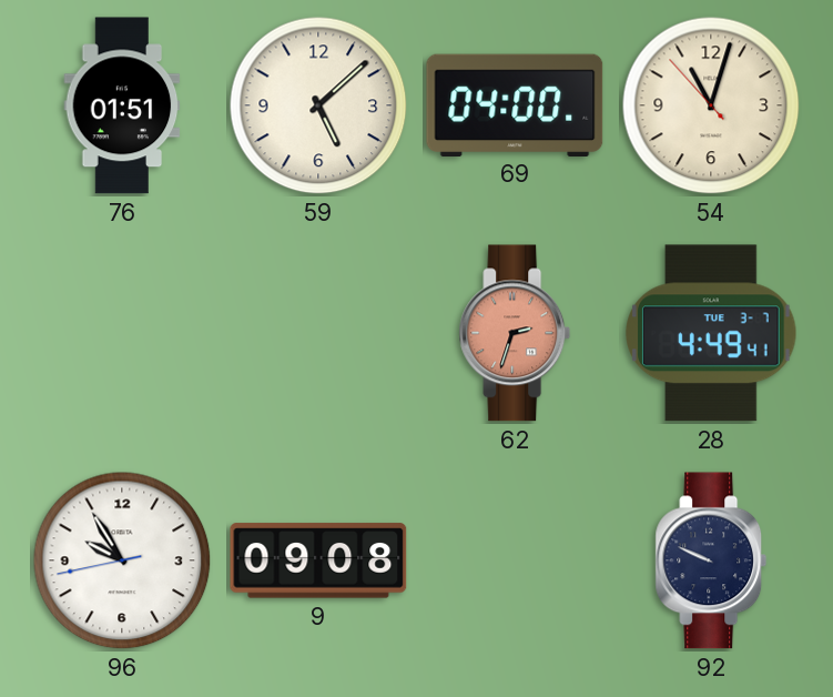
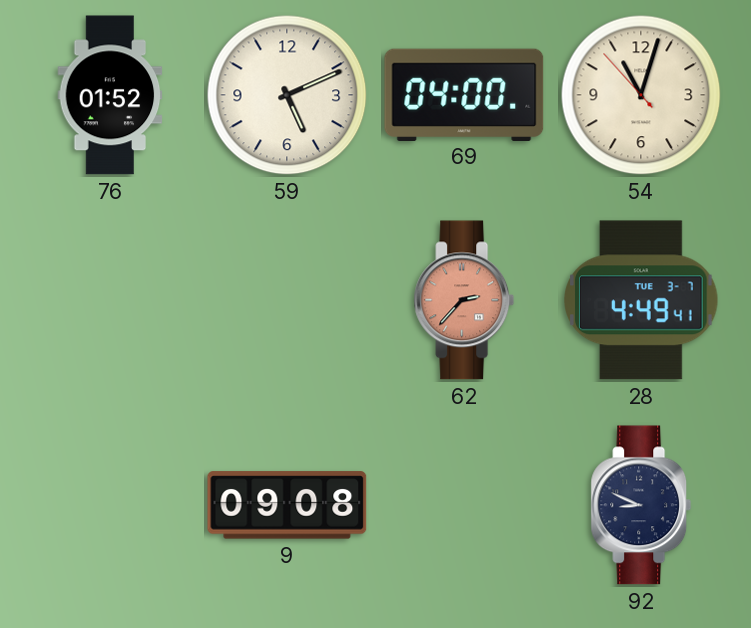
76: 01:51 -> 01:52
59: 5:08 -> 5:11
62: 2:33 -> 2:37
96: 9:54 -> none
92: 9:49 -> 8:49
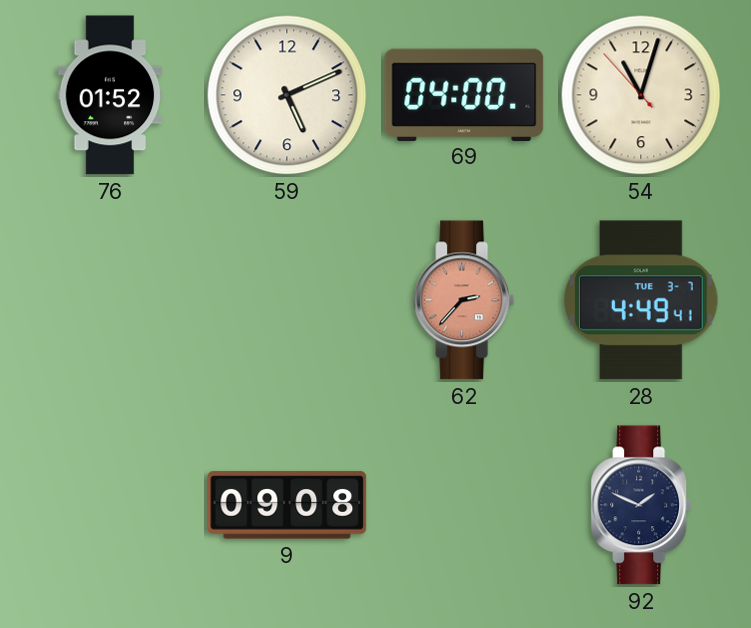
92: 8:49 -> 1:49
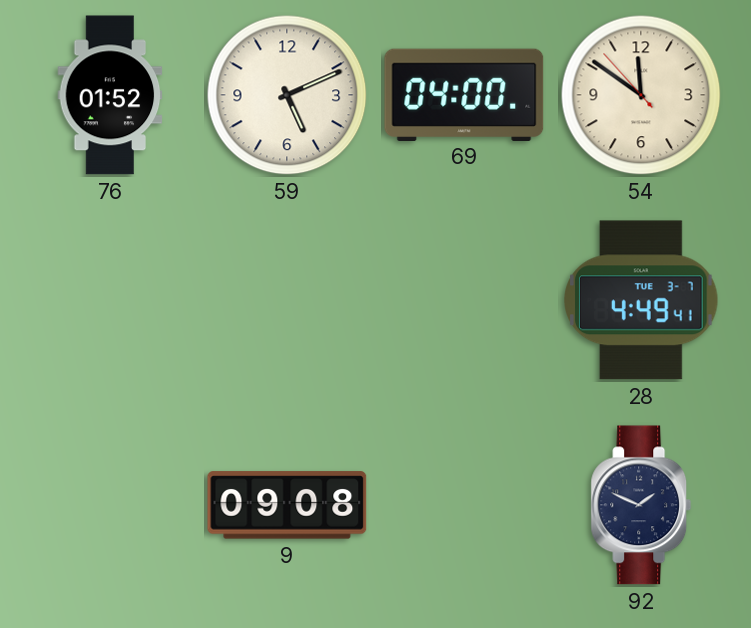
54: 11:02 -> 11:50
62: 2:37 -> none
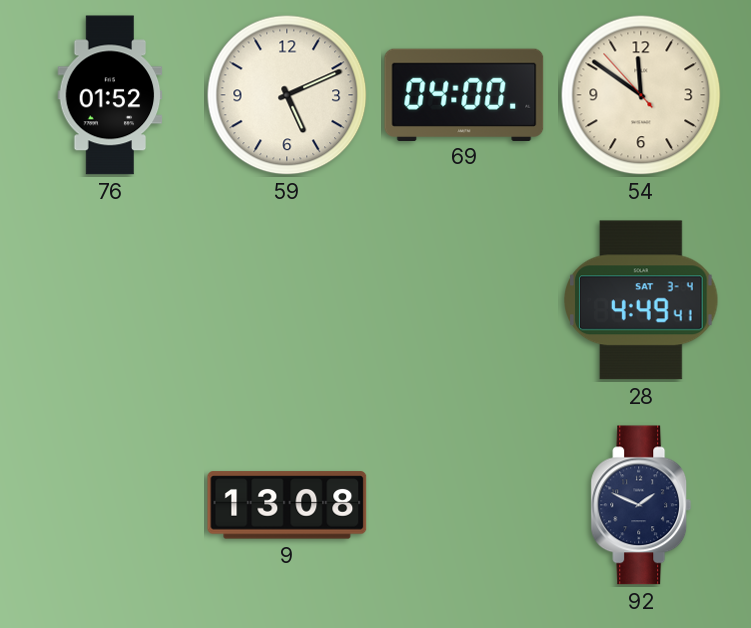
28 date: TUE 3-7 -> SAT 3-4
9: 09:08 -> 13:08
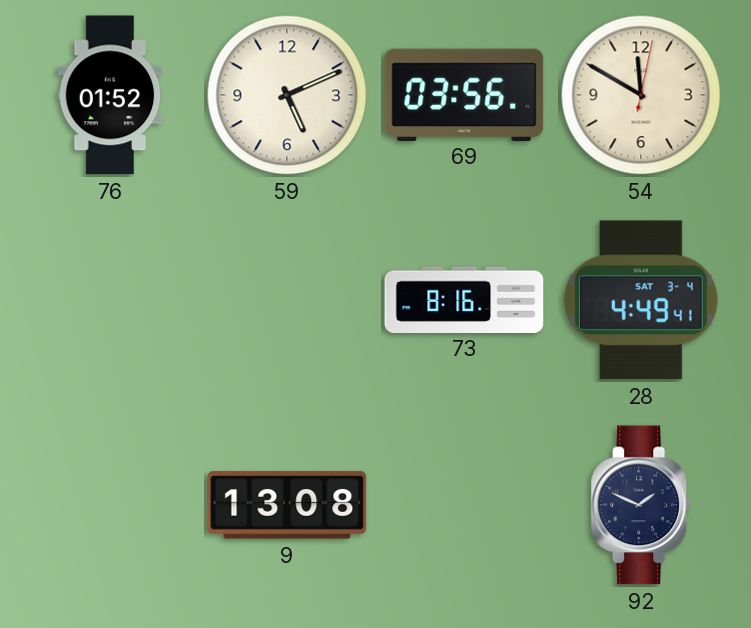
69: 04:00 -> 03:56
54: 11:50:53 -> 11:50:02
73: none -> 8:16
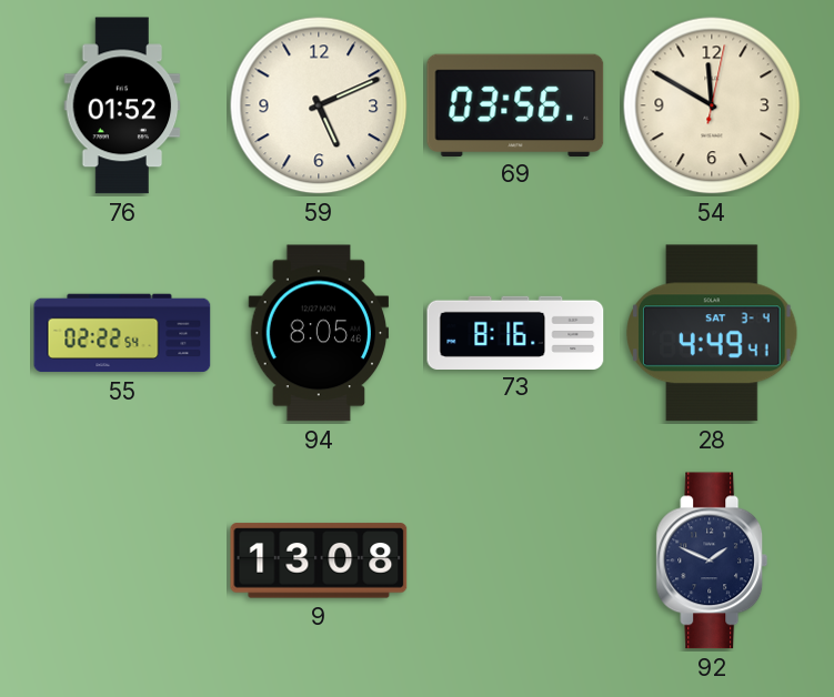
55: none -> 02:22
94: none -> 8:05
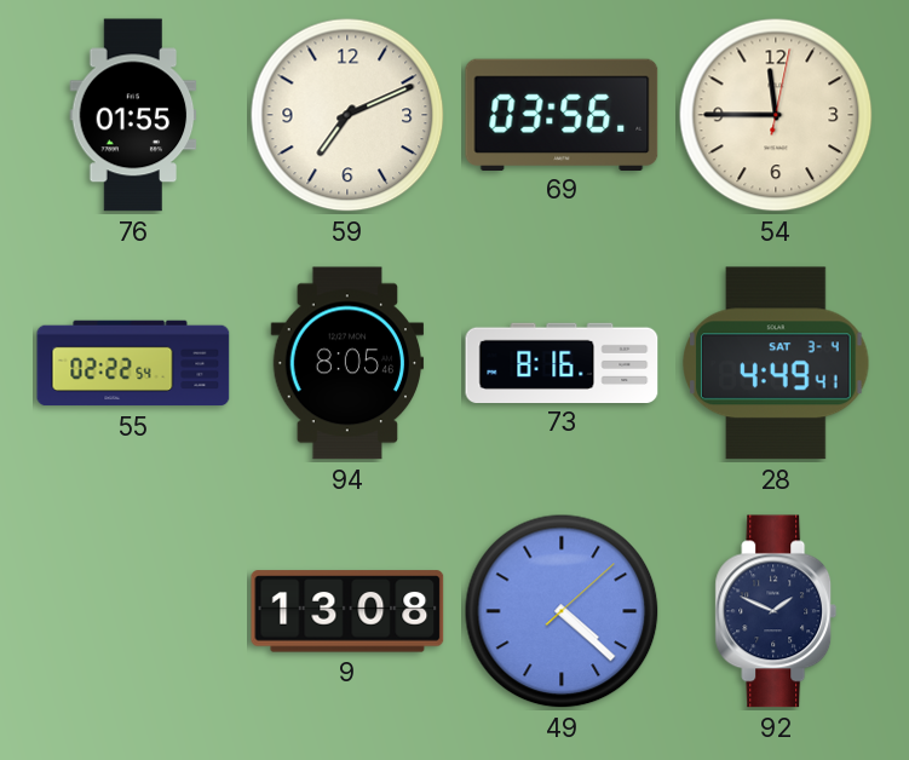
76: 01:52 -> 01:55
59: 5:11 -> 7:11
54: 11:50 -> 11:45
49: none -> 4:22
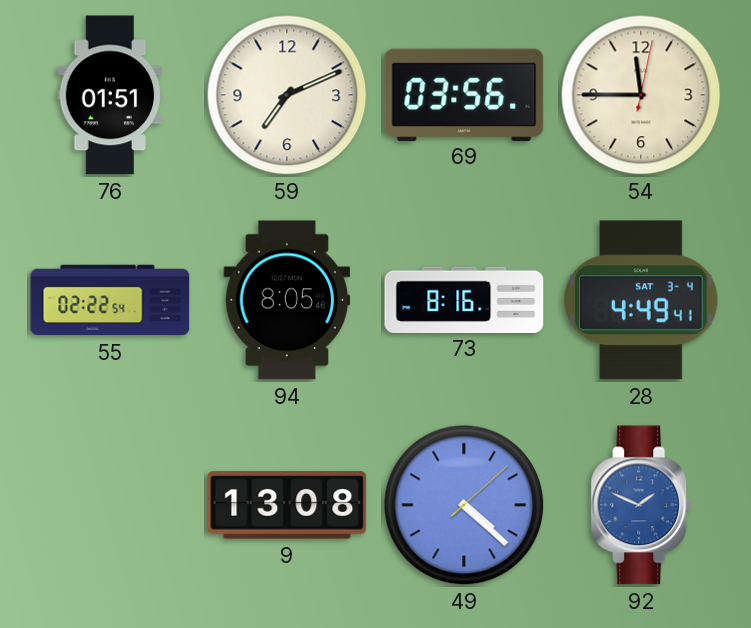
76: 01:55 -> 01:51
92 dial: navy -> blue
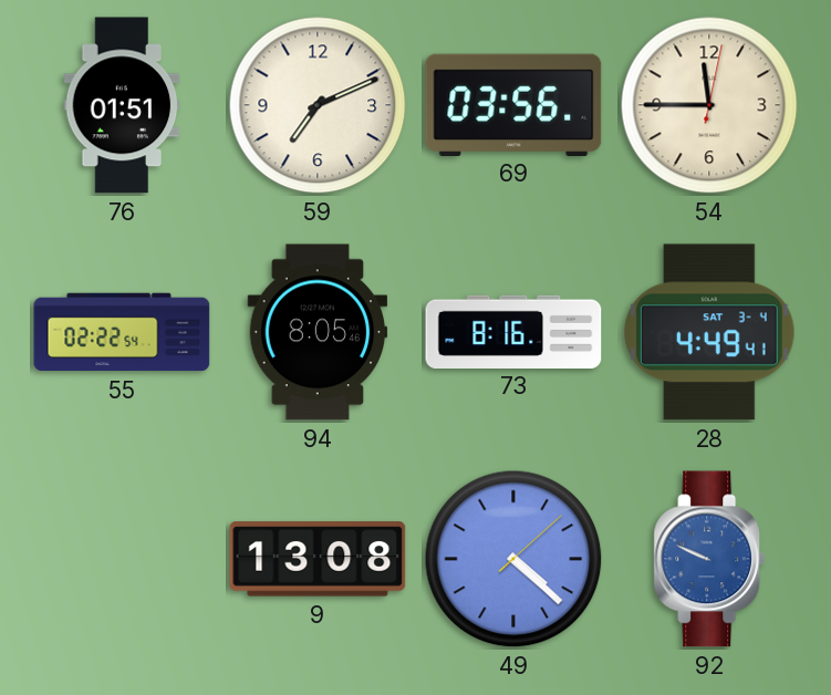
92: 1:49 -> 9:49
